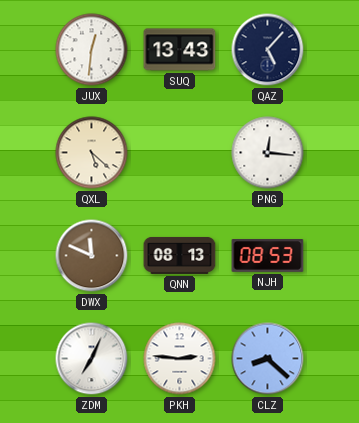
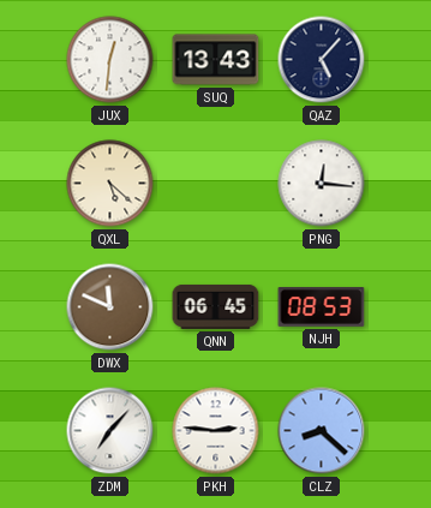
QNN: 08:13 -> 06:45
ZDM: 7:04 -> 7:07
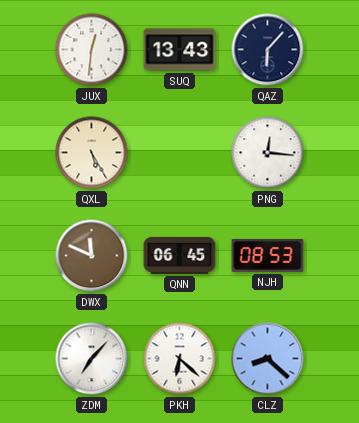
QAZ: 5:07 -> 6:07
QXL: 5:22 -> 5:25
PKH: 2:46 -> 6:22
